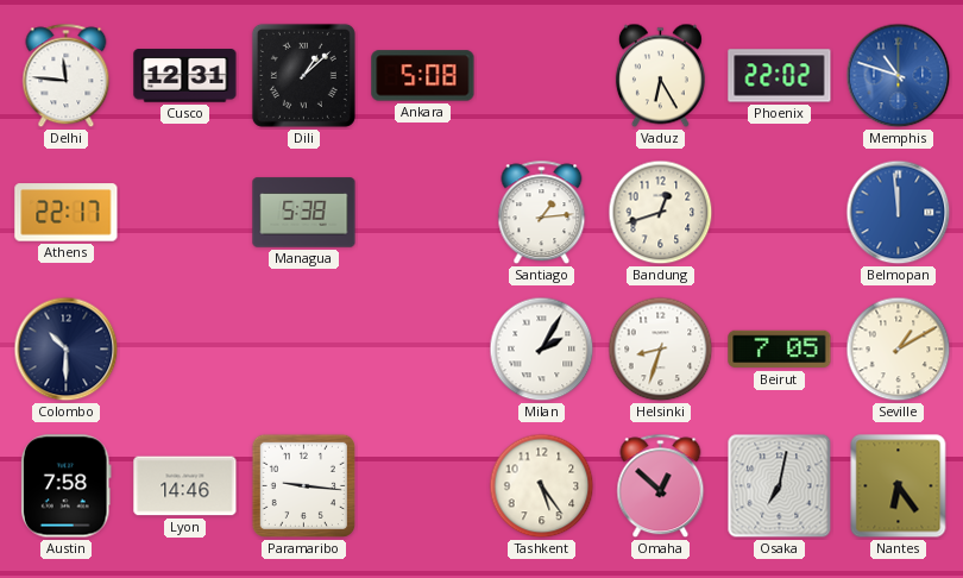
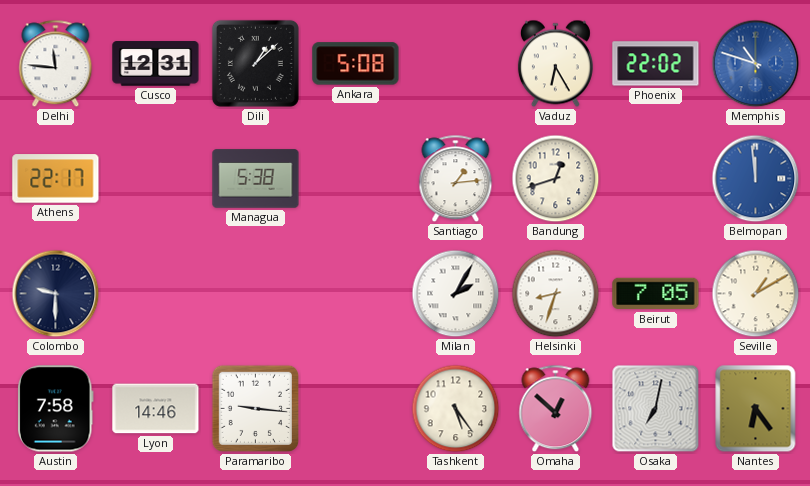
Colombo: 10:30 -> 9:30
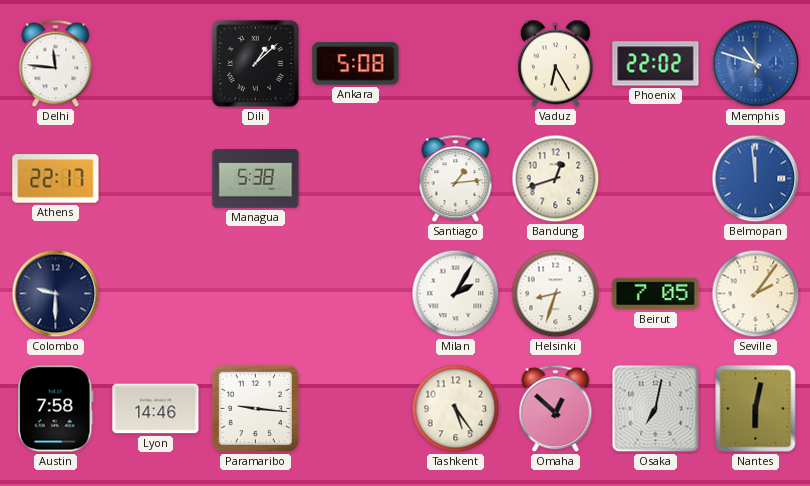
Cusco: 12:31 -> none
Seville: 1:10 -> 2:06
Nantes: 6:24 -> 6:02
